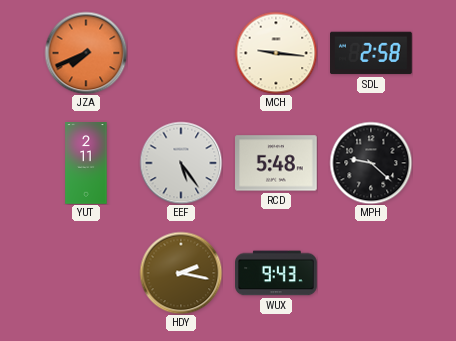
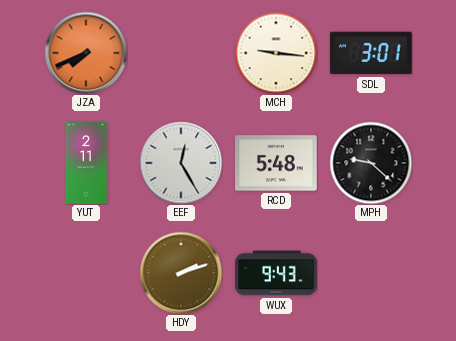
SDL: 2:58 -> 3:01
EEF: 5:24 -> 12:25
HDY: 2:17 -> 2:12
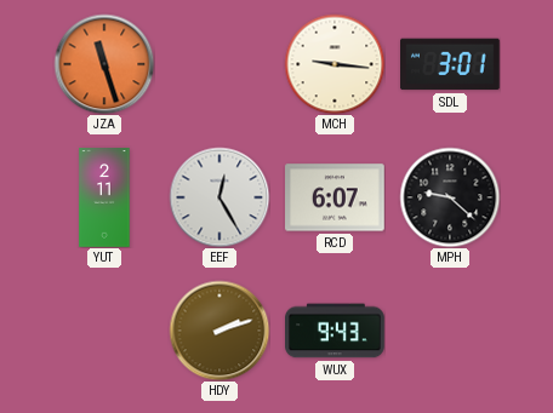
JZA: 7:41 -> 11:27
RCD: 5:48 -> 6:07
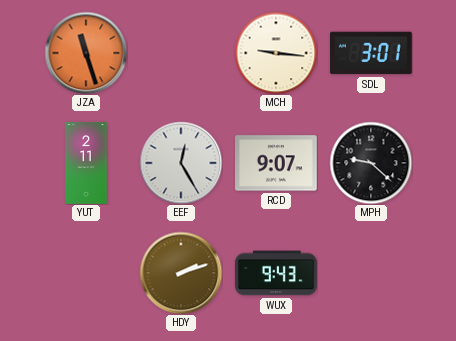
RCD: 6:07 -> 9:07
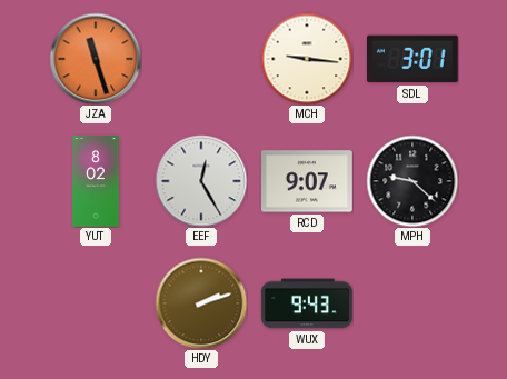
YUT: 2:11 -> 8:02
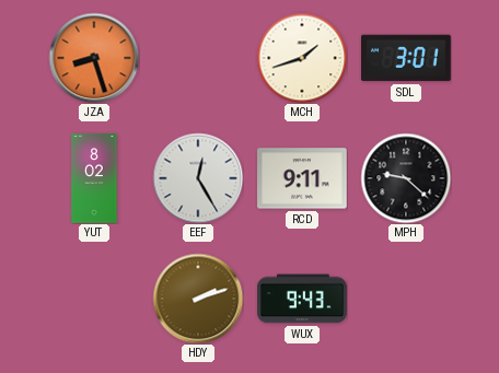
JZA: 11:27 -> 8:27
MCH: 9:16 -> 1:42
RCD: 9:07 -> 9:11
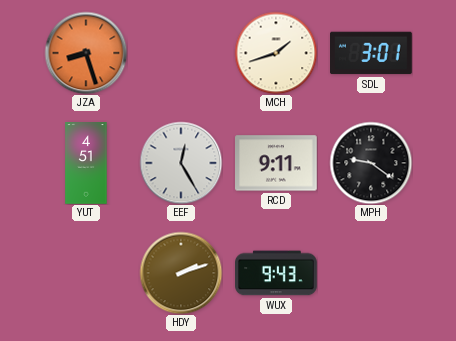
YUT: 8:02 -> 4:51
MPH: 9:22 -> 9:21
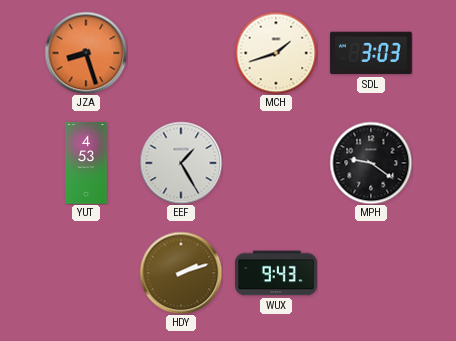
SDL: 3:01 -> 3:03
YUT: 4:51 -> 4:53
EEF: 12:25 -> 1:25
RCD: 9:11 -> none
